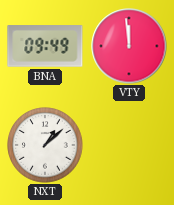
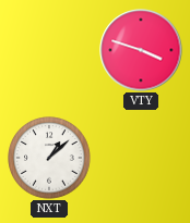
BNA: 09:49 -> none
VTY: 11:59 -> 3:48
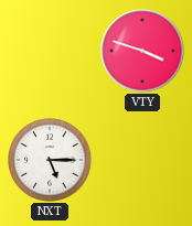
NXT: 1:08 -> 5:15
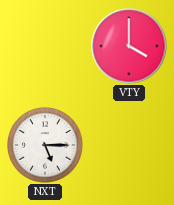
VTY: 3:48 -> 4:00
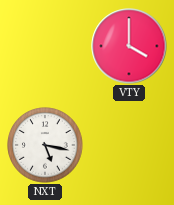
NXT: 5:15 -> 5:17
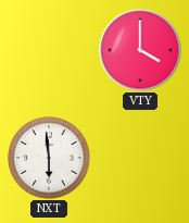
NXT: 5:17 -> 5:59
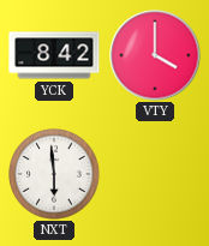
YCK: none -> 8:42
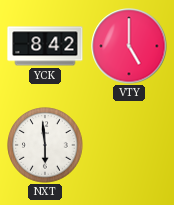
VTY: 4:00 -> 5:00
